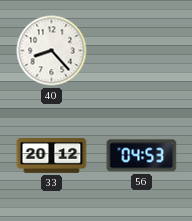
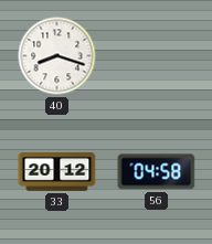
40: 8:23 -> 8:18
56: 04:53 -> 04:58
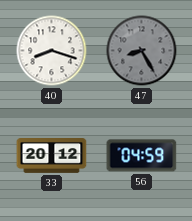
47: none -> 8:25
56: 04:58 -> 04:59
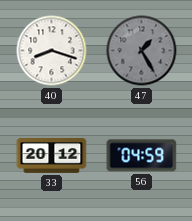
47: 8:25 -> 1:25
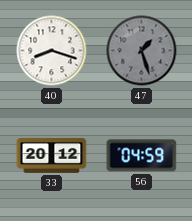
47: 1:25 -> 1:27
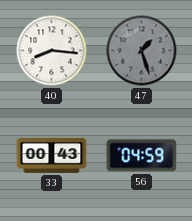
40: 8:18 -> 8:16
33: 20:12 -> 00:43
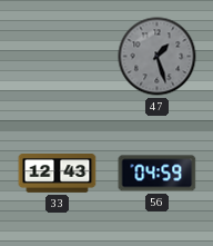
40: 8:16 -> none
33: 00:43 -> 12:43
